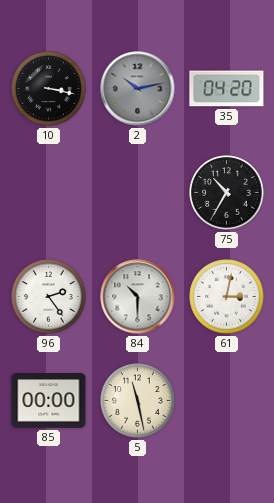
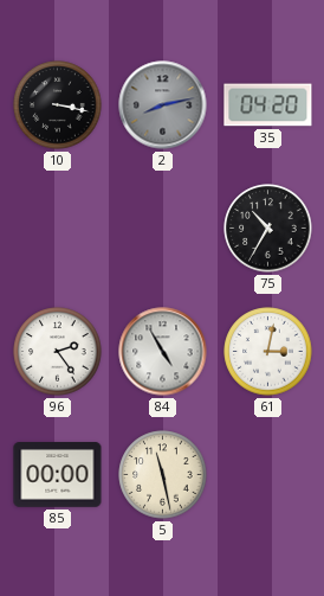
2: 10:13 -> 8:13
84: 10:30 -> 4:55
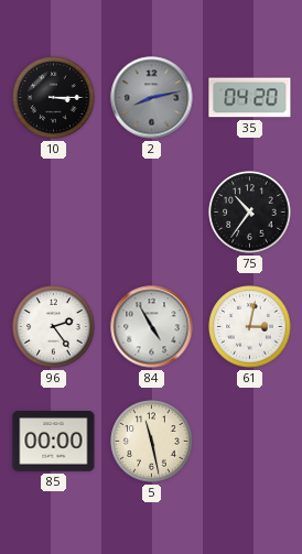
10: 3:17 -> 3:15
75: 10:35 -> 10:36
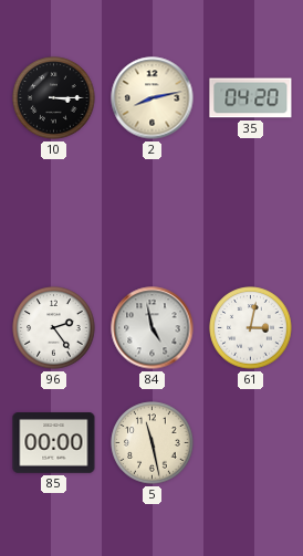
2 dial: grey -> cream
75: 10:36 -> none
84: 4:55 -> 4:58
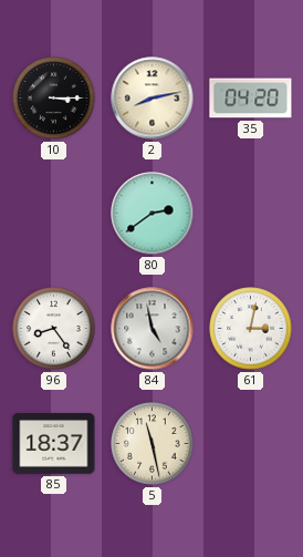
80: none -> 2:39
96: 2:24 -> 8:24
85: 00:00 -> 18:37
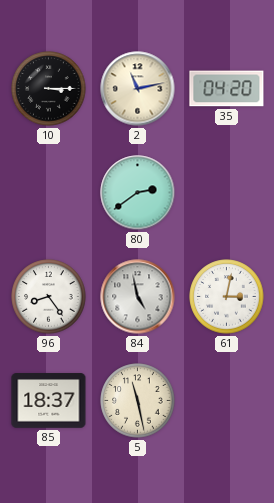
2: 8:13 -> 11:13
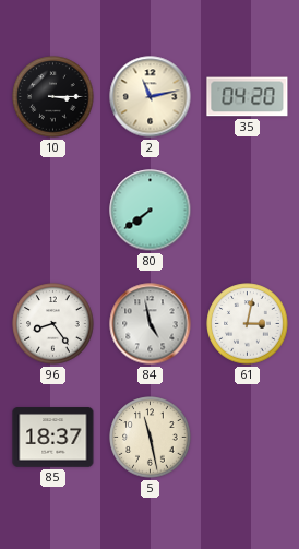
80: 2:39 -> 7:39
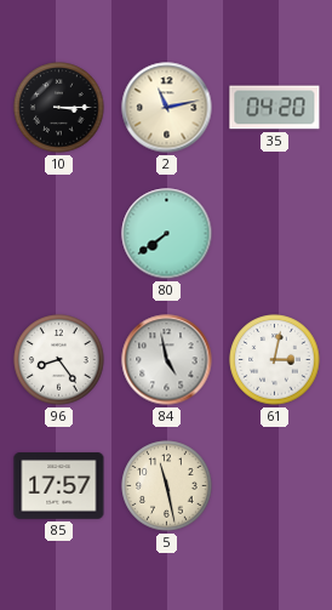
85: 18:37 -> 17:57
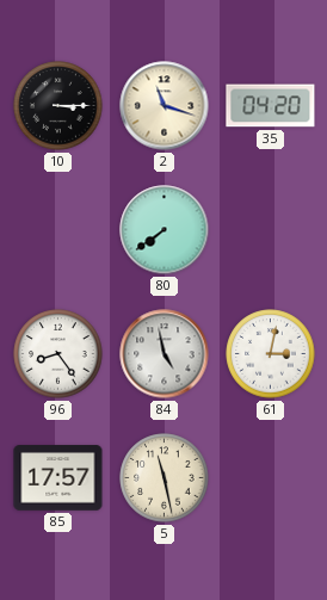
2: 11:13 -> 11:18
